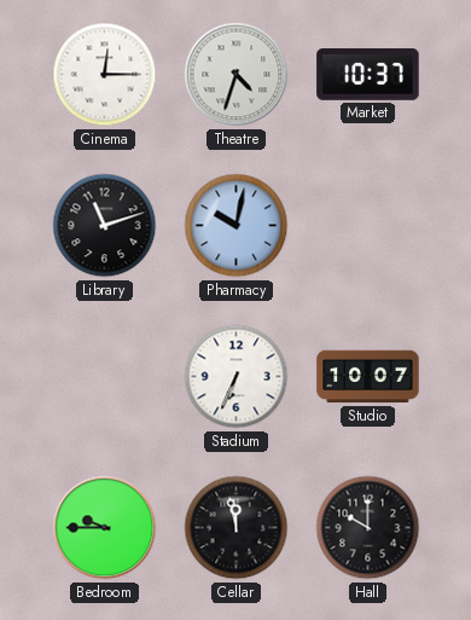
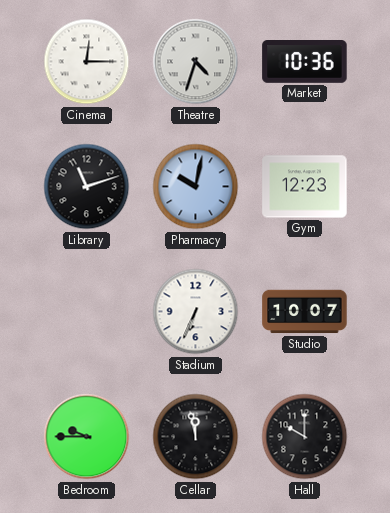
Market: 10:37 -> 10:36
Gym: none -> 12:23
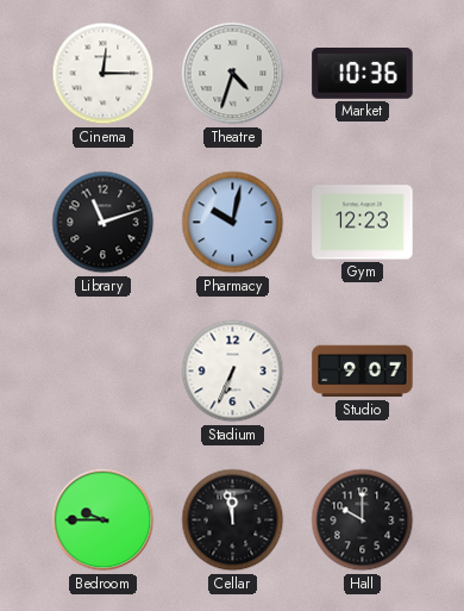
Studio: 10:07 -> 9:07
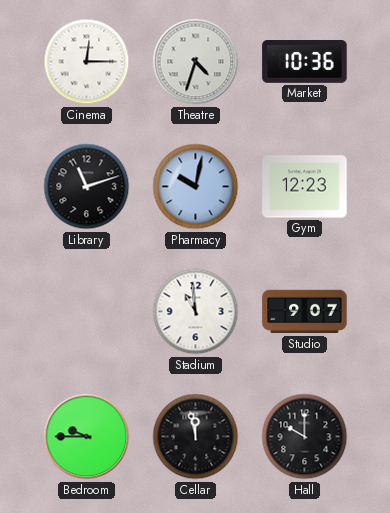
Stadium: 6:34 -> 10:59
